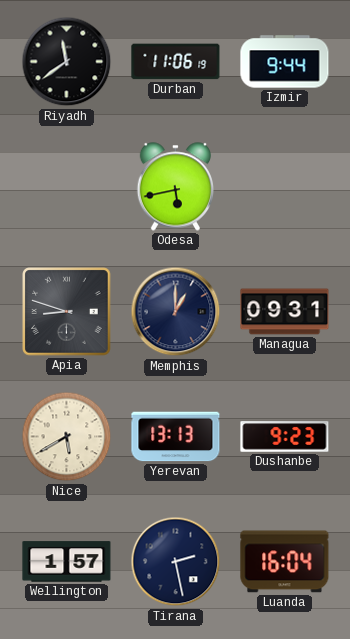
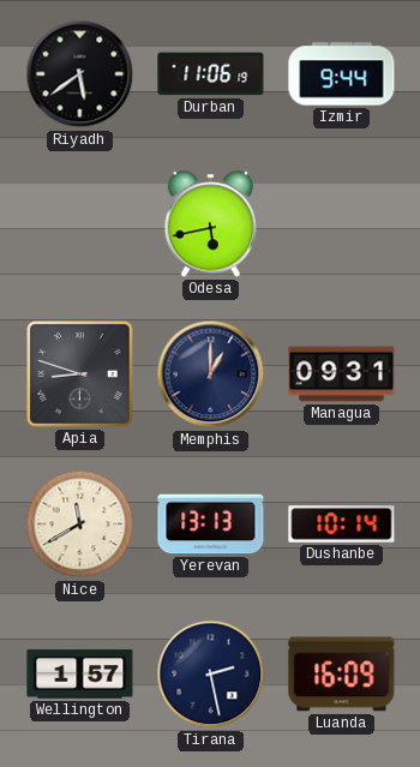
Riyadh: 11:39 -> 5:39
Nice: 5:40 -> 11:40
Dushanbe: 9:23 -> 10:14
Luanda: 16:04 -> 16:09
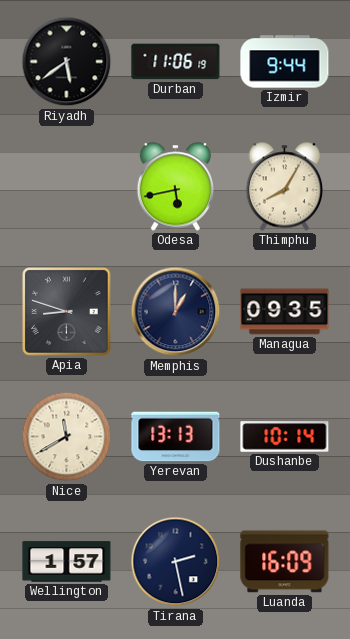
Thimphu: none -> 8:05
Managua: 09:31 -> 09:35
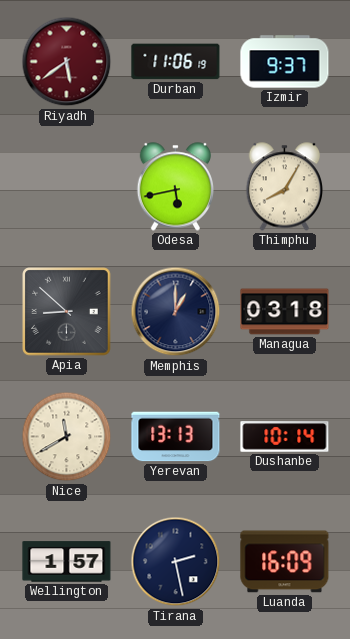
Riyadh dial: black -> burgundy
Izmir: 9:44 -> 9:37
Apia: 8:48 -> 8:52
Managua: 09:35 -> 03:18
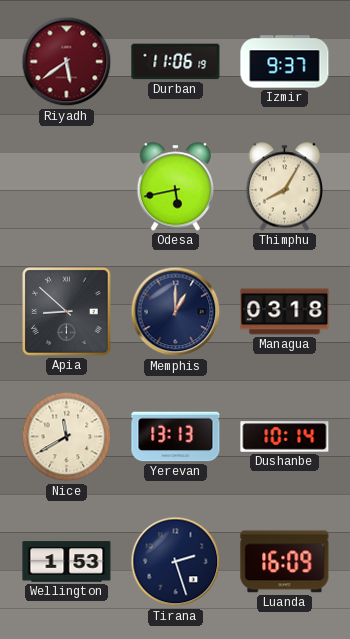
Wellington: 1:57 -> 1:53
Tirana: 2:28 -> 2:27
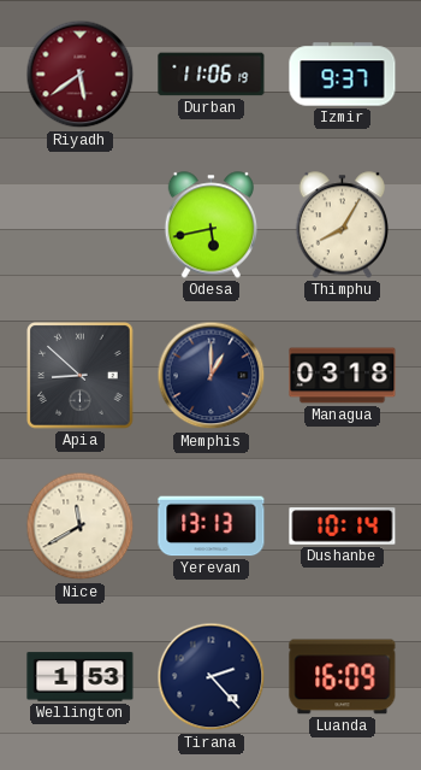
Tirana: 2:27 -> 2:23
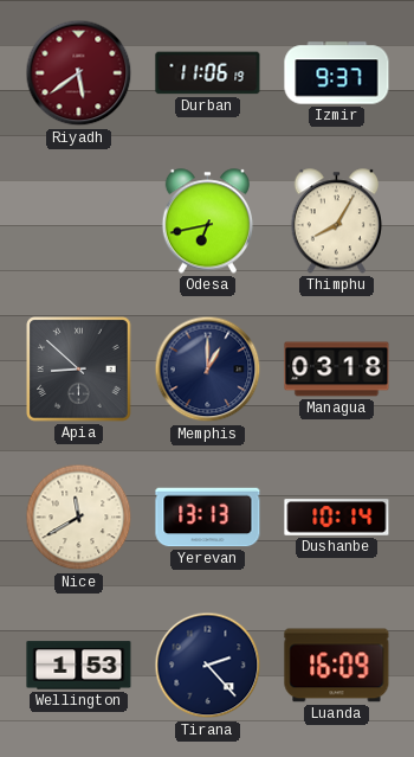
Odesa: 5:43 -> 6:43
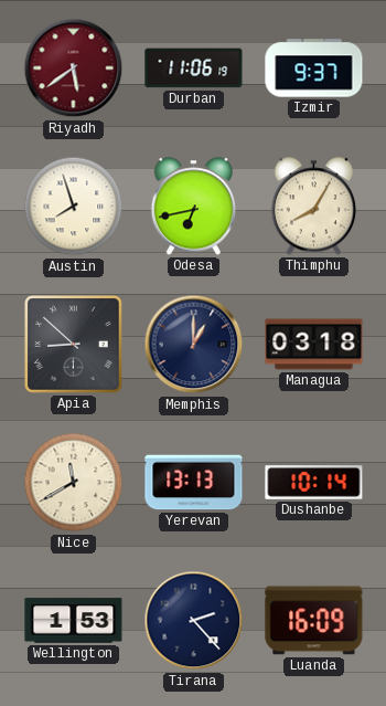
Austin: none -> 7:57
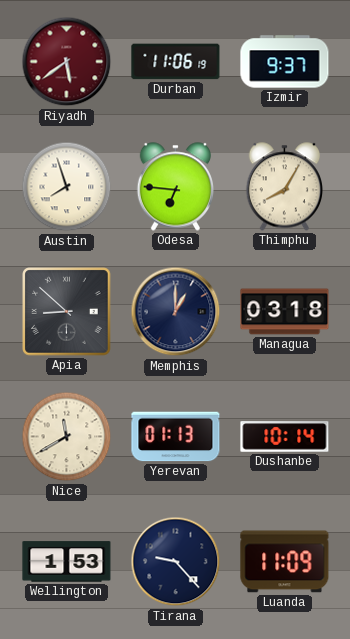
Odesa: 6:43 -> 6:46
Yerevan: 13:13 -> 01:13
Tirana: 2:23 -> 9:23
Luanda: 16:09 -> 11:09
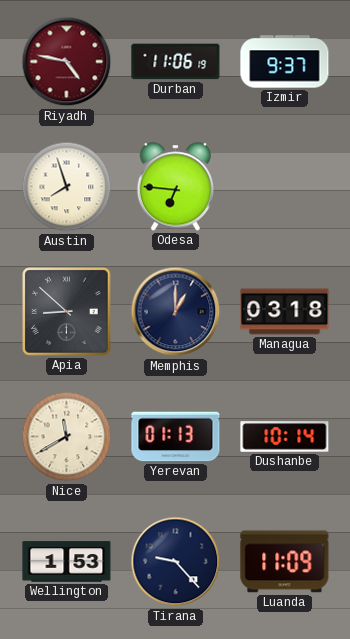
Riyadh: 5:39 -> 4:47
Thimphu: 8:05 -> none
